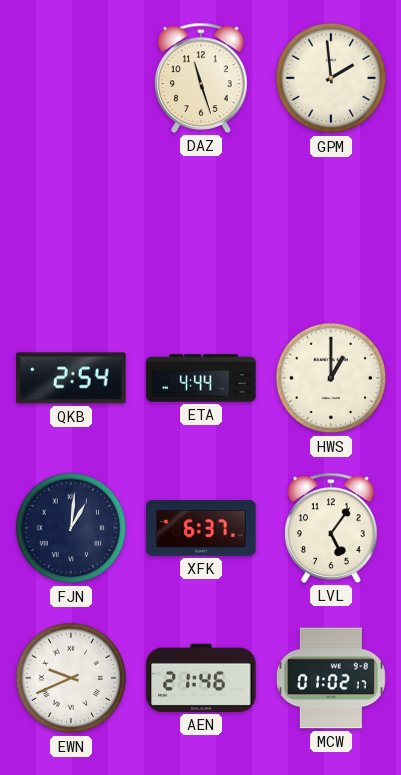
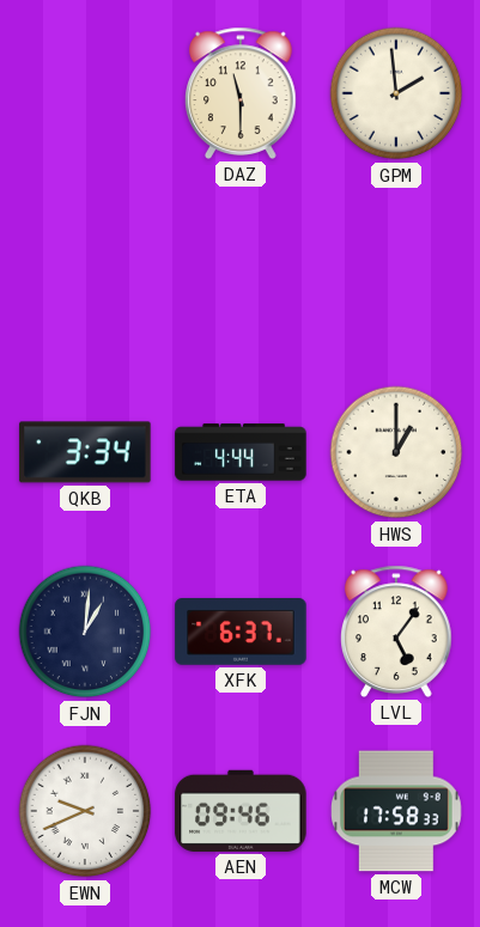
DAZ: 11:27 -> 11:30
QKB: 2:54 -> 3:34
AEN: 21:46 -> 09:46
MCW: 01:02 -> 17:58
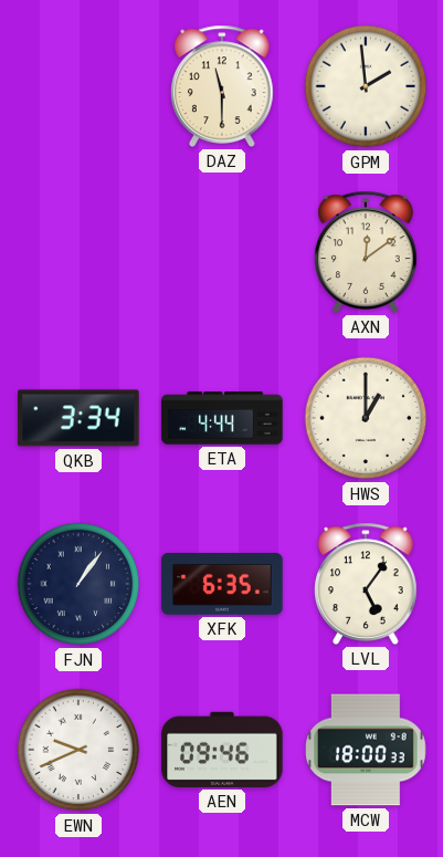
AXN: none -> 12:09
FJN: 1:01 -> 1:06
XFK: 6:37 -> 6:35
MCW: 17:58 -> 18:00
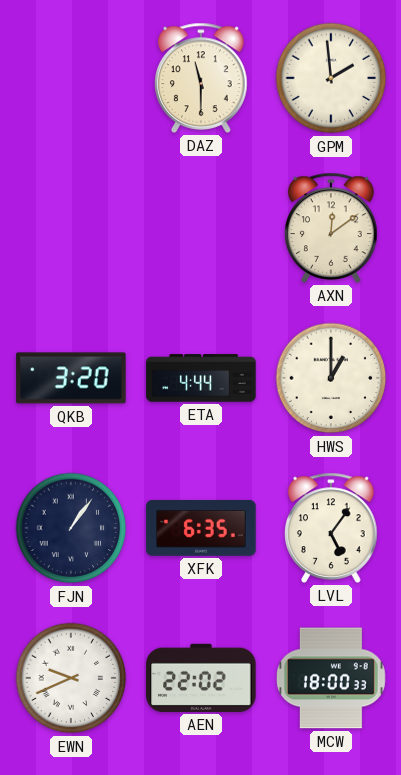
QKB: 3:34 -> 3:20
AEN: 09:46 -> 22:02
